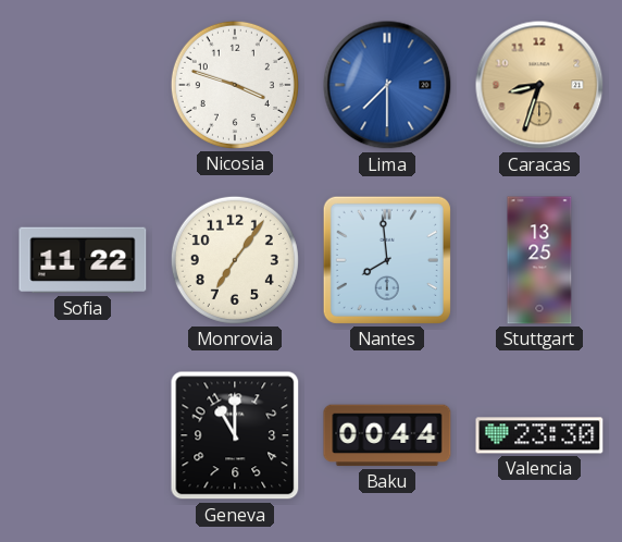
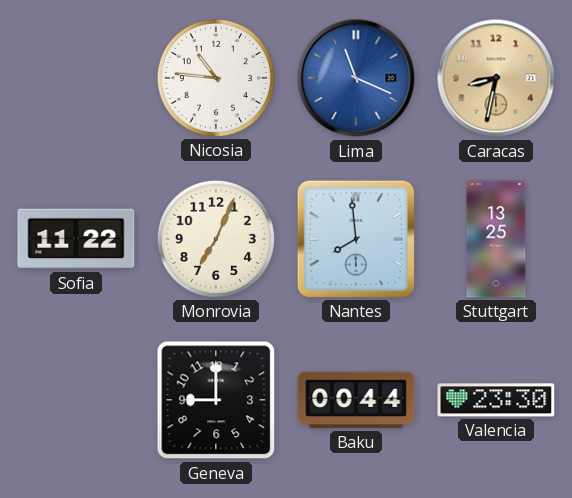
Nicosia: 3:48 -> 10:46
Lima: 7:30 -> 11:19
Caracas: 8:33 -> 8:32
Monrovia: 7:06 -> 7:04
Geneva: 11:00 -> 9:00
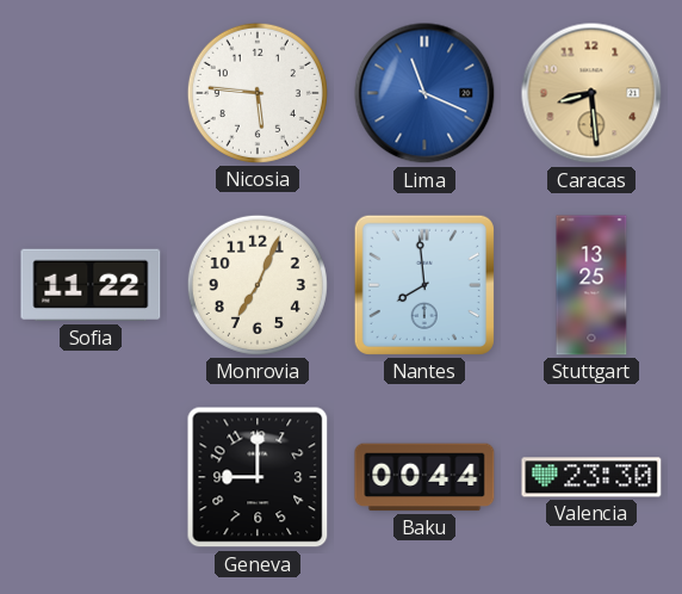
Nicosia: 10:46 -> 5:46
Caracas: 8:32 -> 8:29
